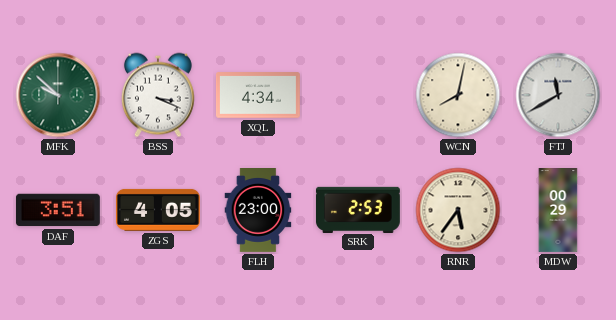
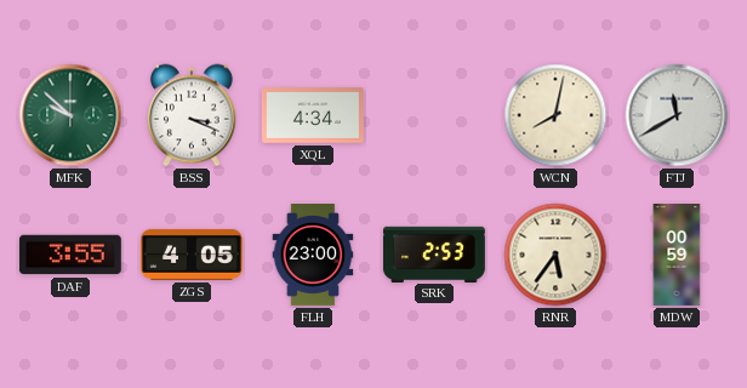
DAF: 3:51 -> 3:55
MDW: 00:29 -> 00:59
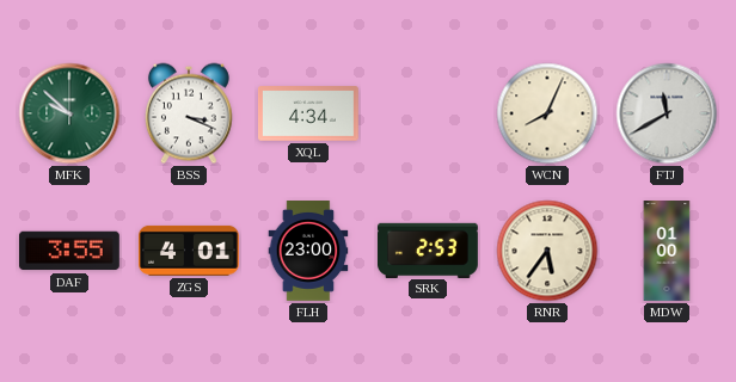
WCN: 8:02 -> 8:04
ZGS: 4:05 -> 4:01
MDW: 00:59 -> 01:00
